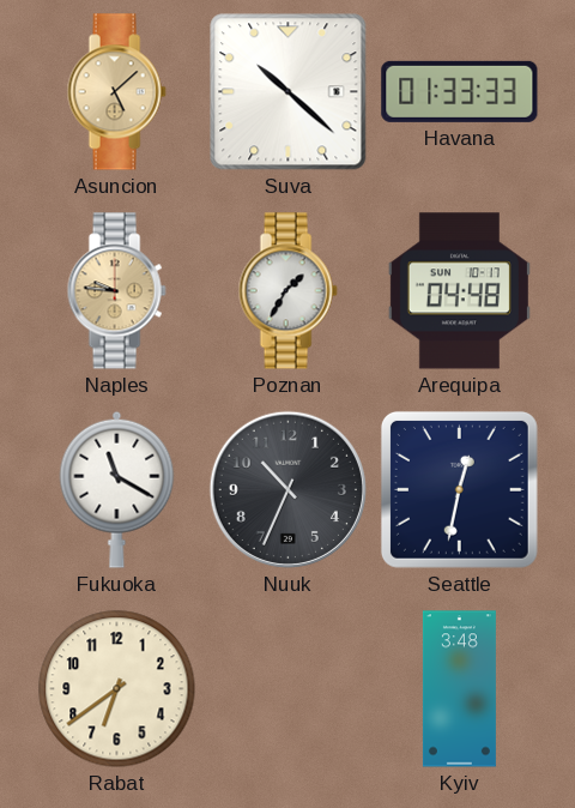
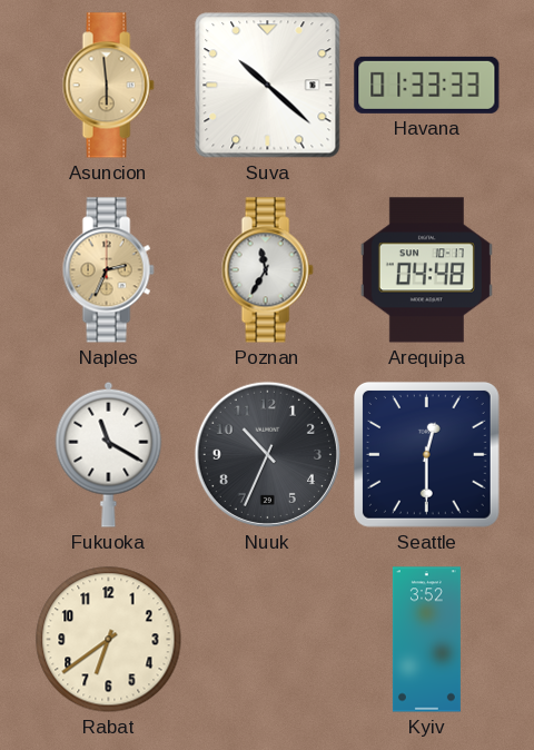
Asuncion: 5:08 -> 5:59
Naples: 9:46 -> 2:34
Poznan: 1:35 -> 11:35
Seattle: 12:32 -> 12:30
Kyiv: 3:48 -> 3:52
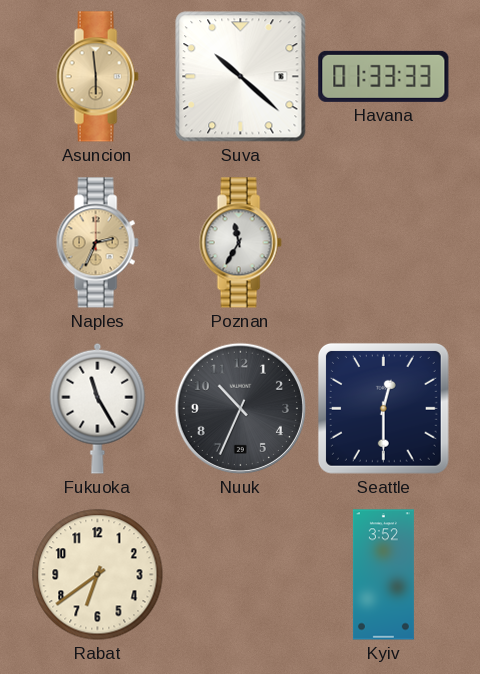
Arequipa: 04:48 -> none
Fukuoka: 11:20 -> 11:25
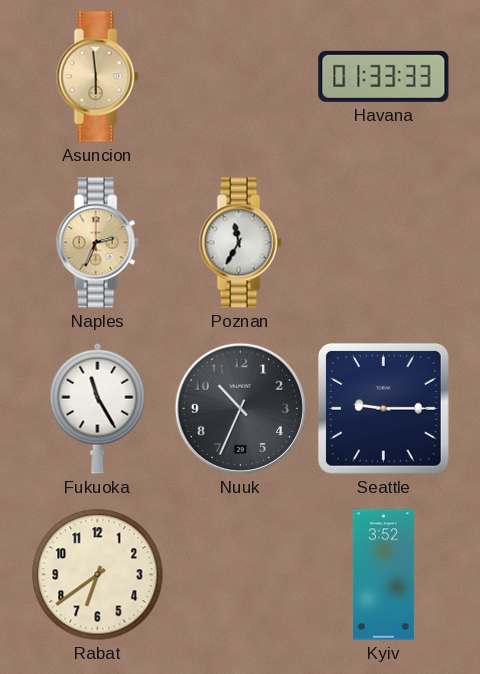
Suva: 10:22 -> none
Seattle: 12:30 -> 9:15
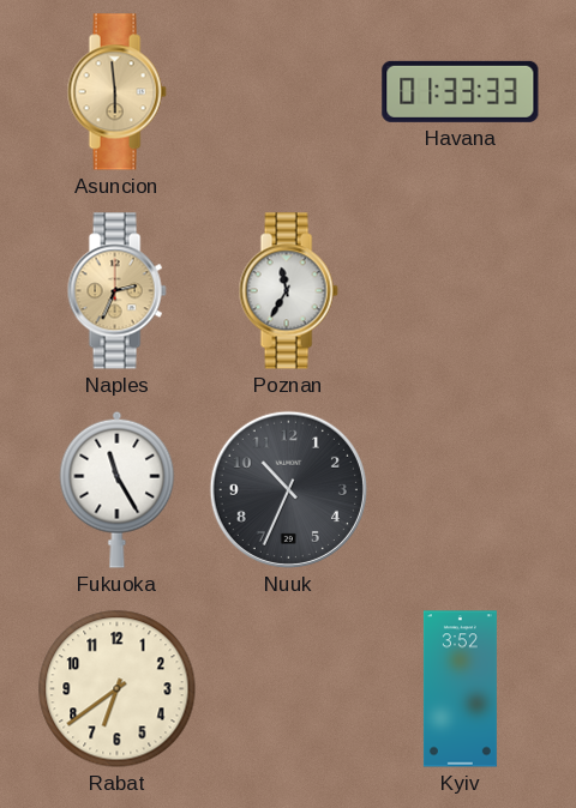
Seattle: 9:15 -> none
